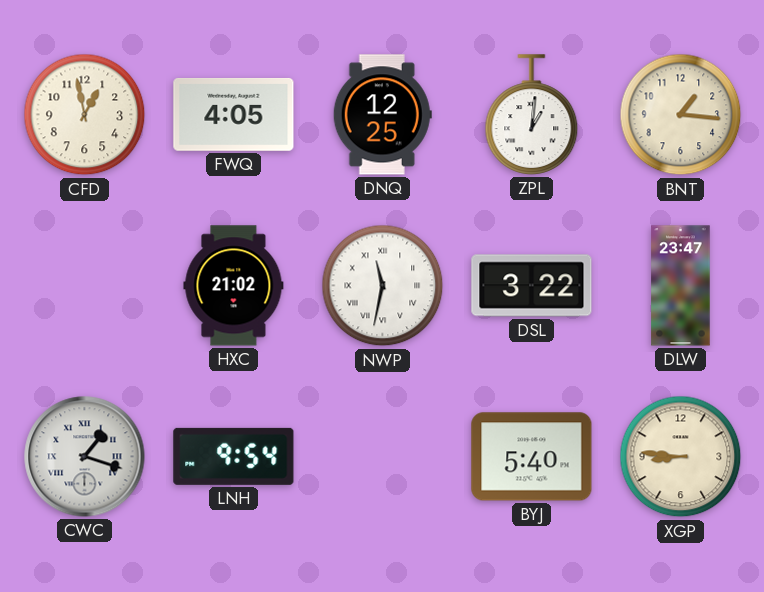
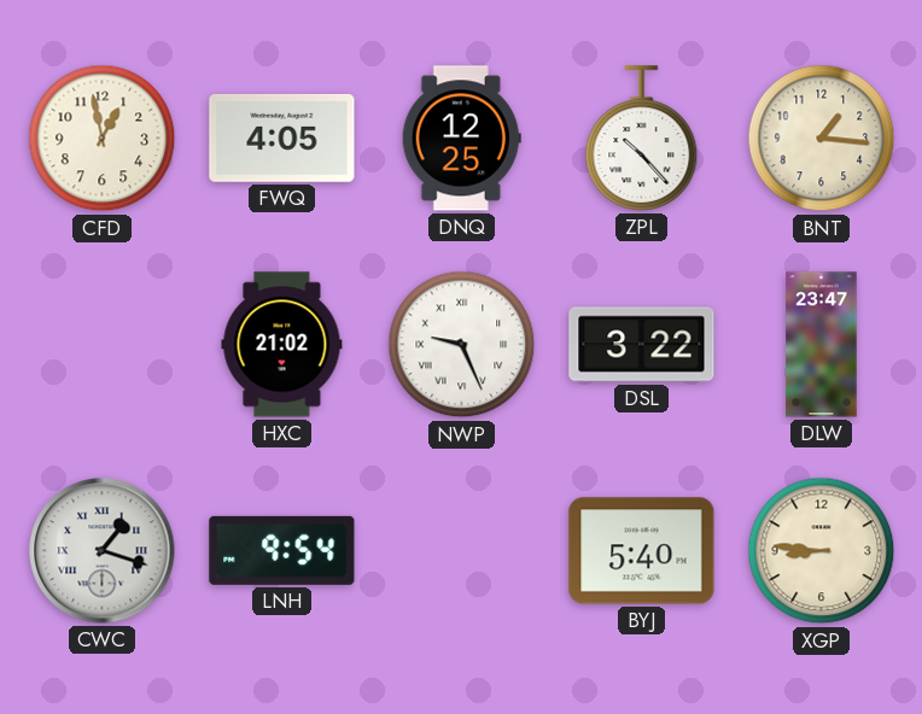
ZPL: 1:01 -> 10:23
NWP: 11:32 -> 9:26
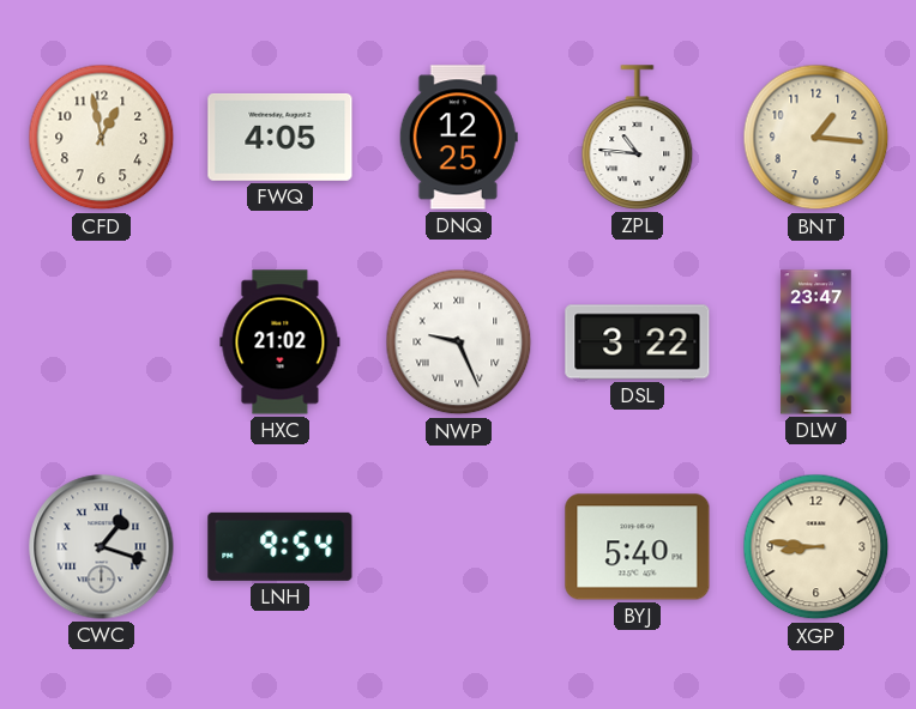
ZPL: 10:23 -> 10:46
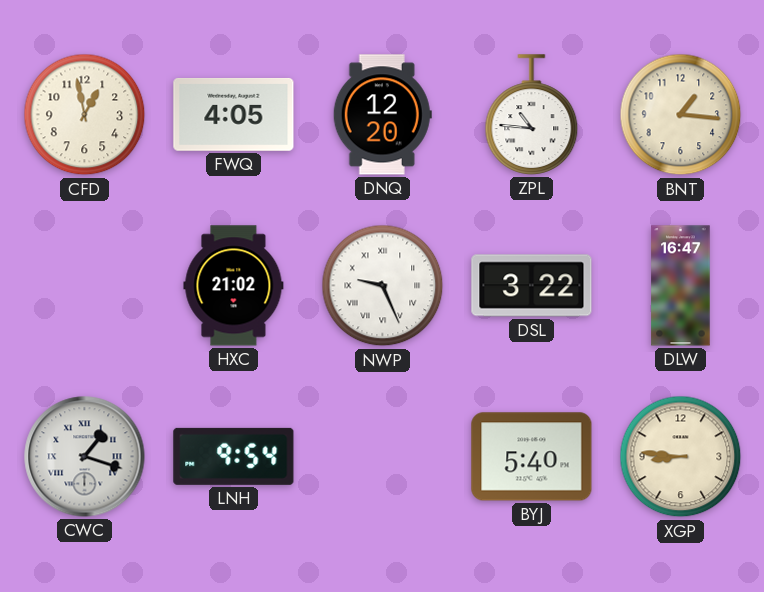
DNQ: 12:25 -> 12:20
DLW: 23:47 -> 16:47
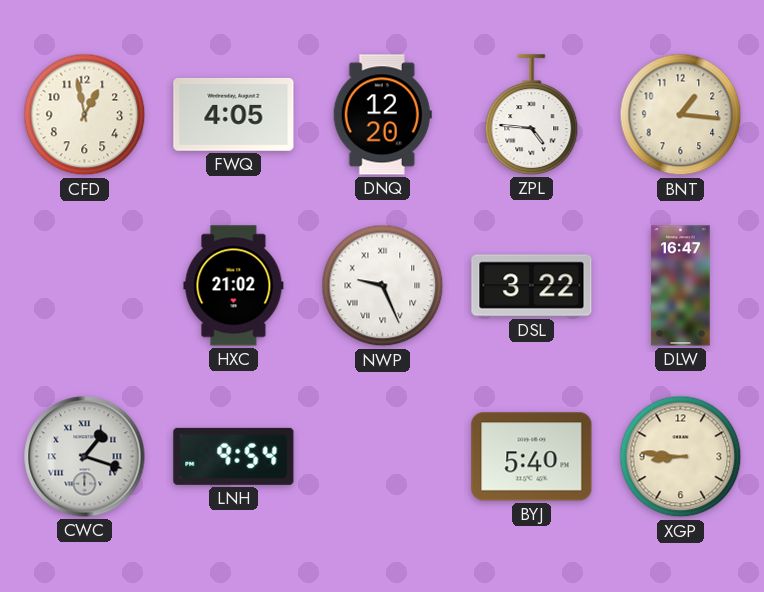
ZPL: 10:46 -> 4:46
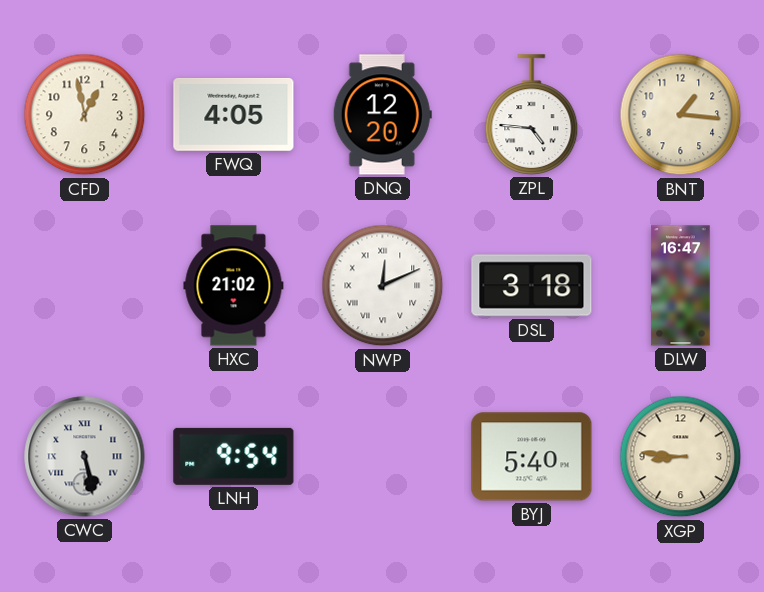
NWP: 9:26 -> 12:11
DSL: 3:22 -> 3:18
CWC: 1:18 -> 5:28
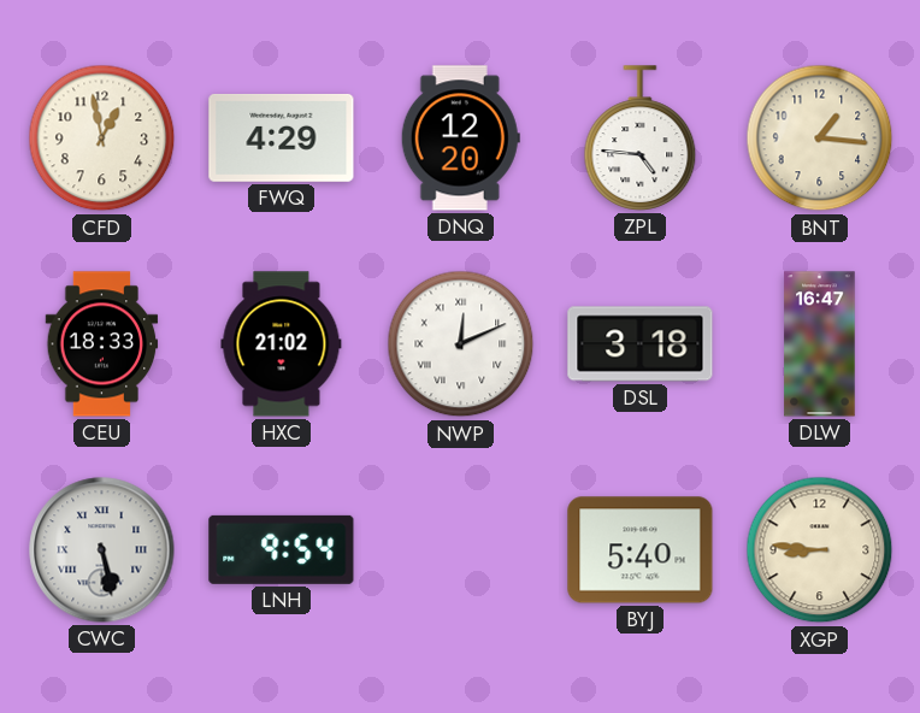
FWQ: 4:05 -> 4:29
CEU: none -> 18:33
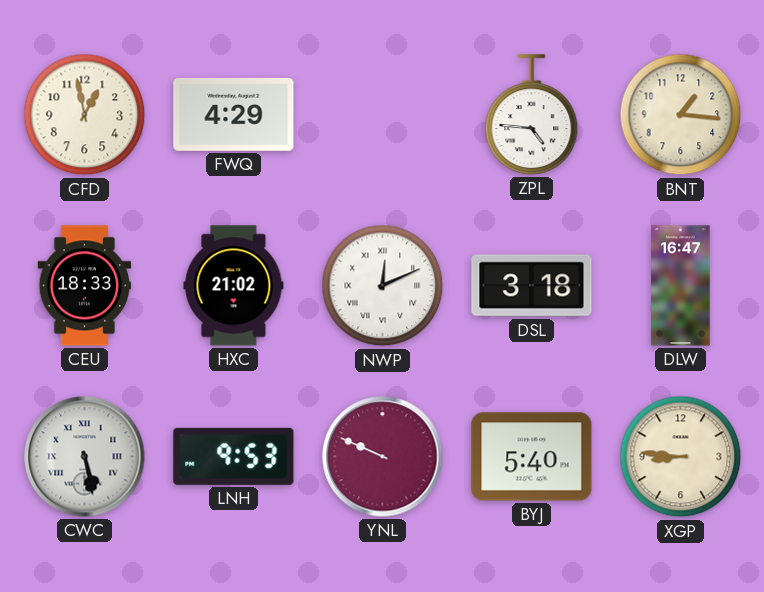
DNQ: 12:20 -> none
LNH: 9:54 -> 9:53
YNL: none -> 9:49
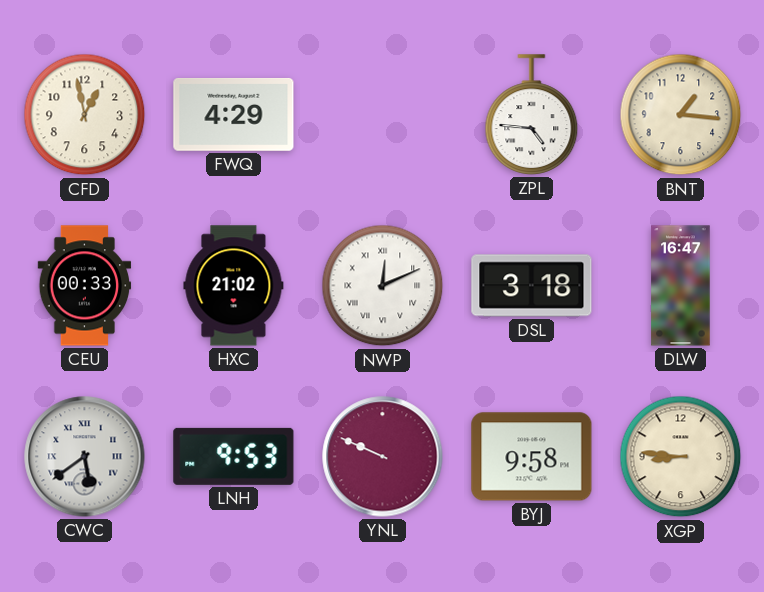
CEU: 18:33 -> 00:33
CWC: 5:28 -> 5:39
BYJ: 5:40 -> 9:58
